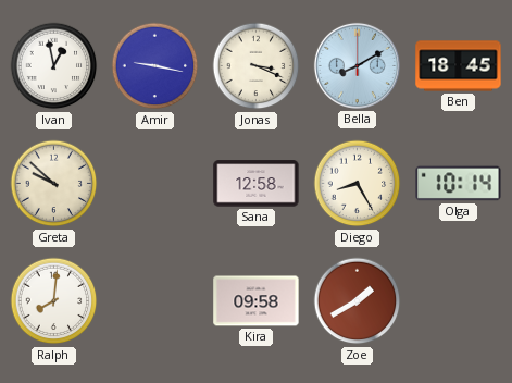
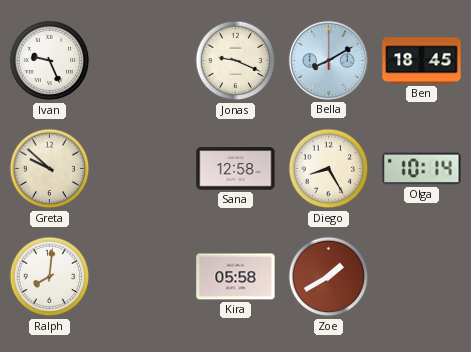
Ivan: 12:58 -> 9:26
Amir: 9:17 -> none
Jonas: 3:19 -> 9:19
Kira: 09:58 -> 05:58
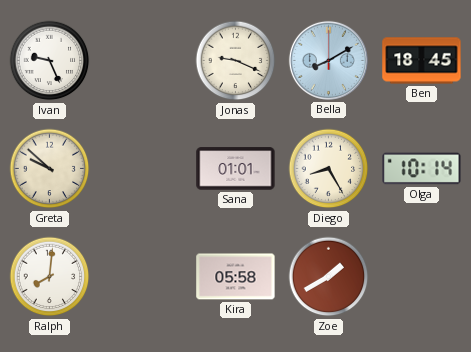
Sana: 12:58 -> 01:01
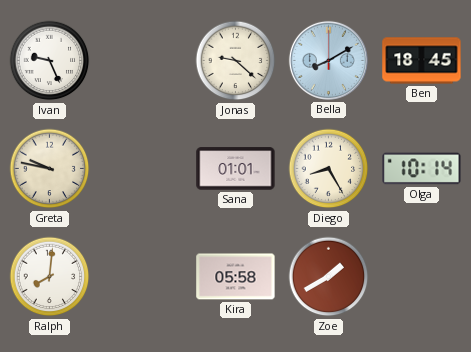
Jonas: 9:19 -> 9:22
Greta: 9:52 -> 9:47
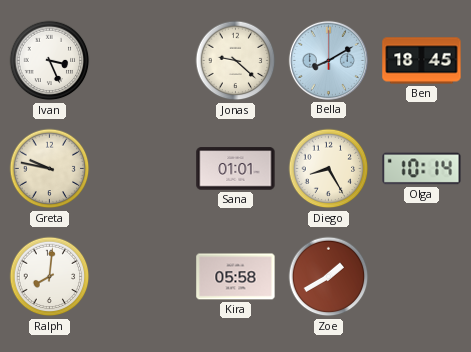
Ivan: 9:26 -> 3:26
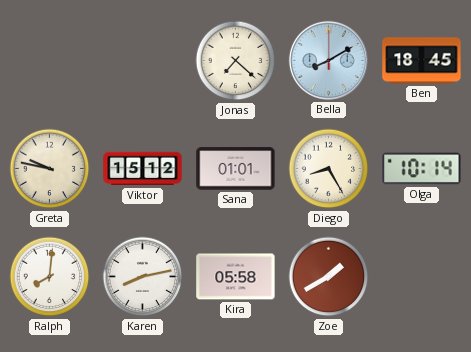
Ivan: 3:26 -> none
Jonas: 9:22 -> 7:22
Viktor: none -> 15:12
Karen: none -> 8:13
